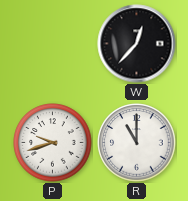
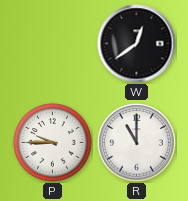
W: 12:37 -> 12:39
P: 9:42 -> 9:45
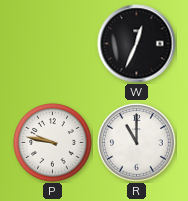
W: 12:39 -> 12:34
P: 9:45 -> 9:47
